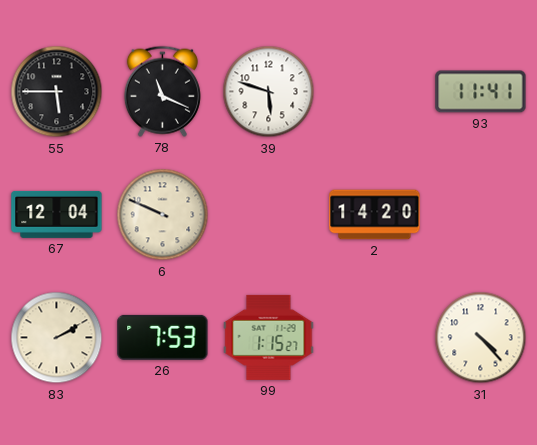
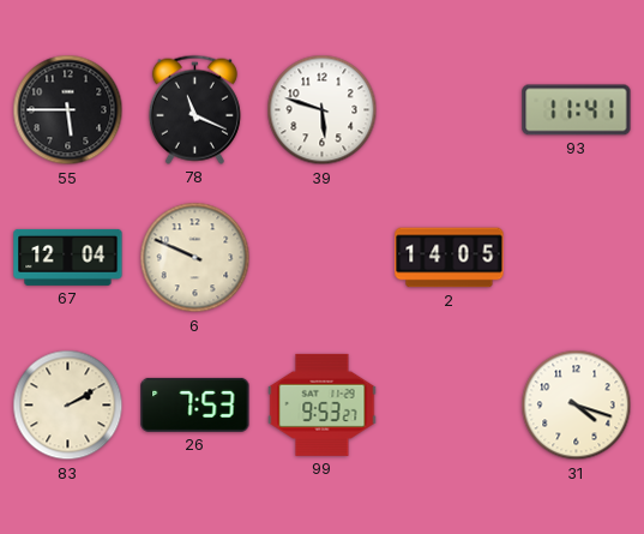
2: 14:20 -> 14:05
99: 1:15 -> 9:53
31: 4:23 -> 4:18
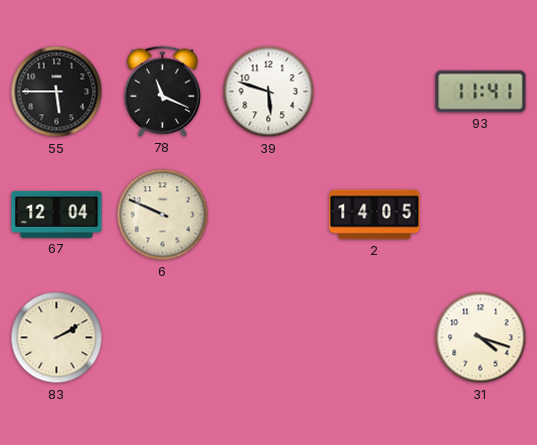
26: 7:53 -> none
99: 9:53 -> none
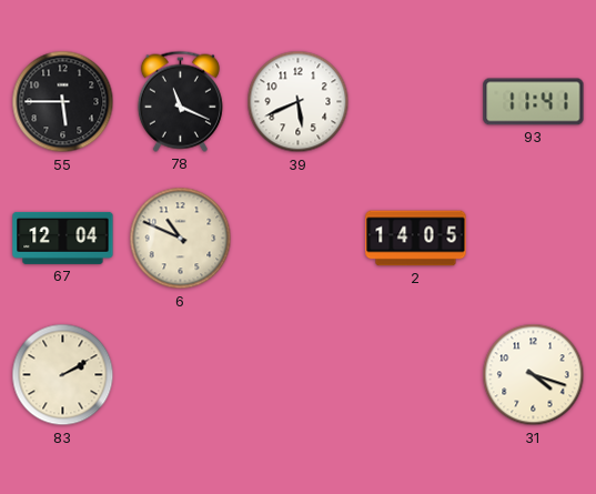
39: 5:48 -> 5:41
6: 9:49 -> 10:49
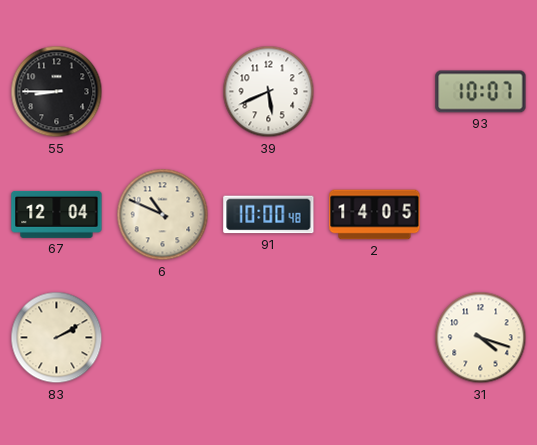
55: 5:45 -> 8:45
78: 11:19 -> none
93: 11:41 -> 10:07
91: none -> 10:00
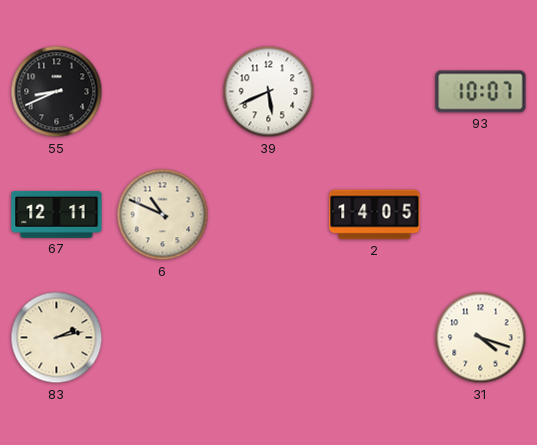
55: 8:45 -> 8:41
67: 12:04 -> 12:11
91: 10:00 -> none
83: 2:10 -> 2:13
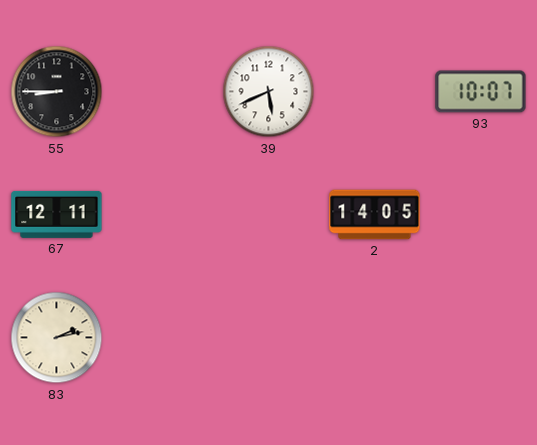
55: 8:41 -> 8:45
6: 10:49 -> none
31: 4:18 -> none
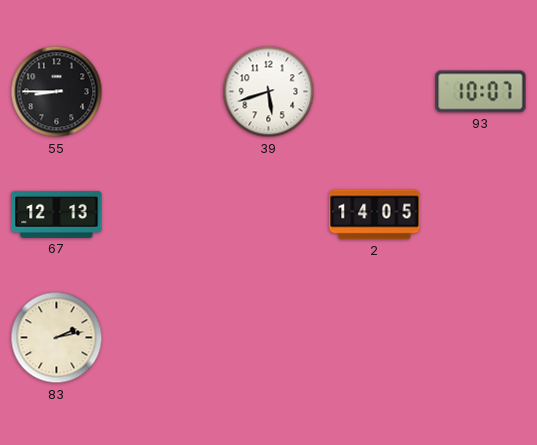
39: 5:41 -> 5:42
67: 12:11 -> 12:13
